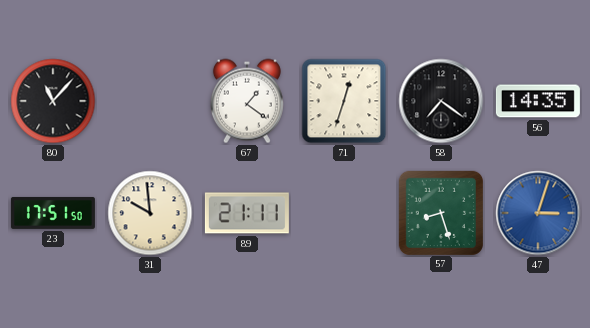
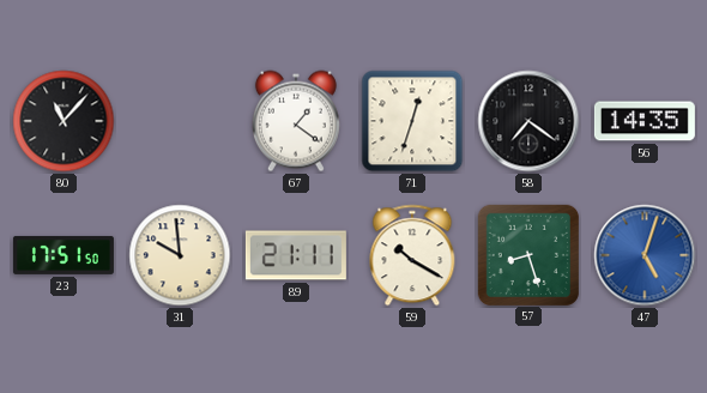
59: none -> 10:20
47: 3:03 -> 5:03
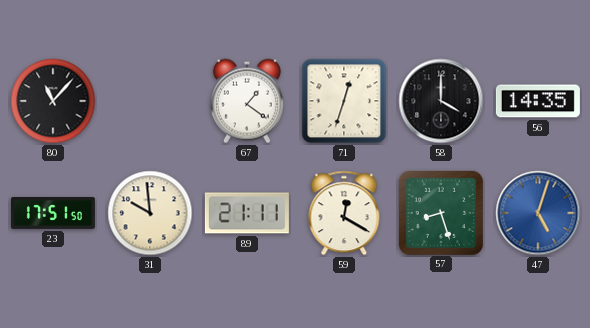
58: 7:21 -> 4:00
59: 10:20 -> 12:20
